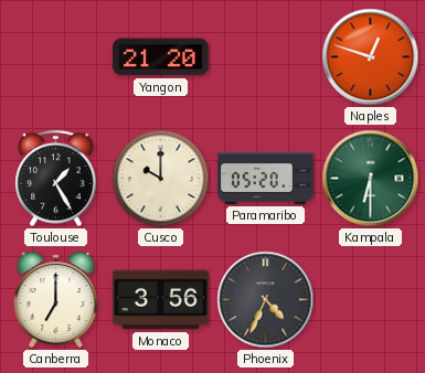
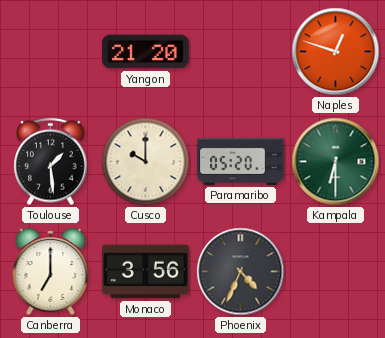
Toulouse: 1:25 -> 1:29
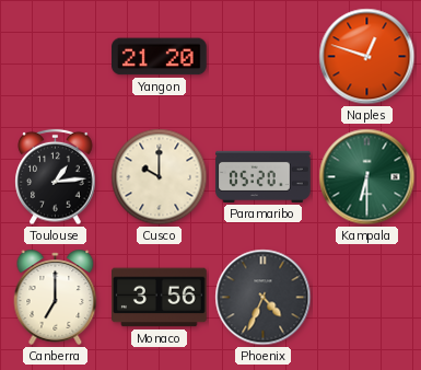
Toulouse: 1:29 -> 1:14
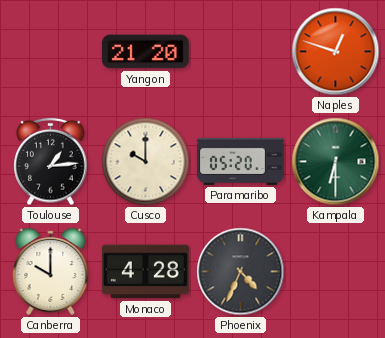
Canberra: 7:00 -> 10:00
Monaco: 3:56 -> 4:28
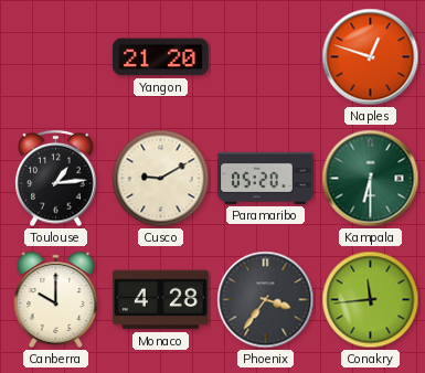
Cusco: 10:00 -> 9:10
Phoenix: 4:34 -> 3:36
Conakry: none -> 11:44
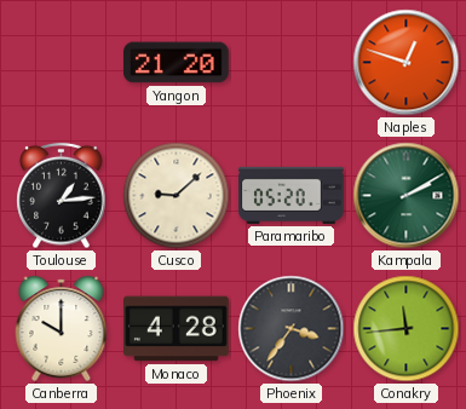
Cusco: 9:10 -> 9:08
Kampala: 6:30 -> 2:10
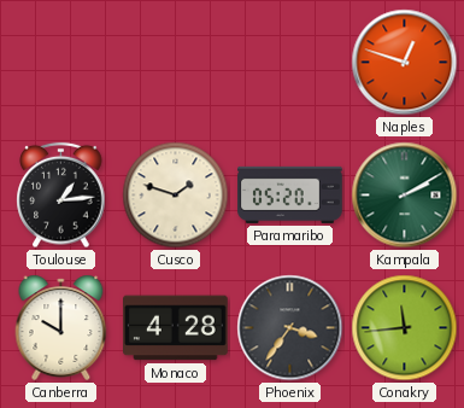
Yangon: 21:20 -> none
Cusco: 9:08 -> 1:48
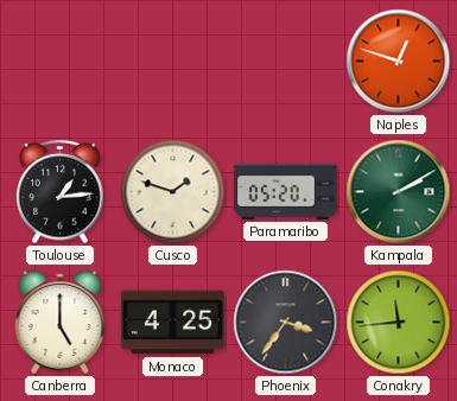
Canberra: 10:00 -> 5:00
Monaco: 4:28 -> 4:25
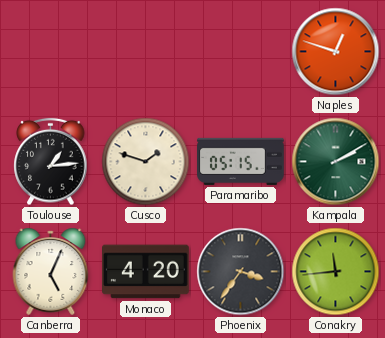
Paramaribo: 05:20 -> 05:15
Canberra: 5:00 -> 5:04
Monaco: 4:25 -> 4:20
